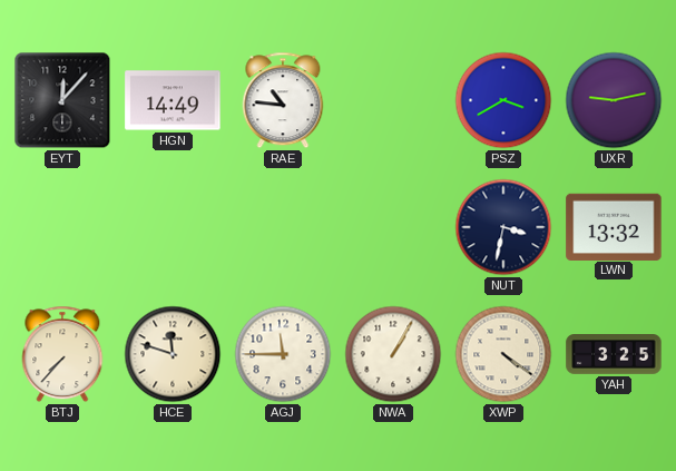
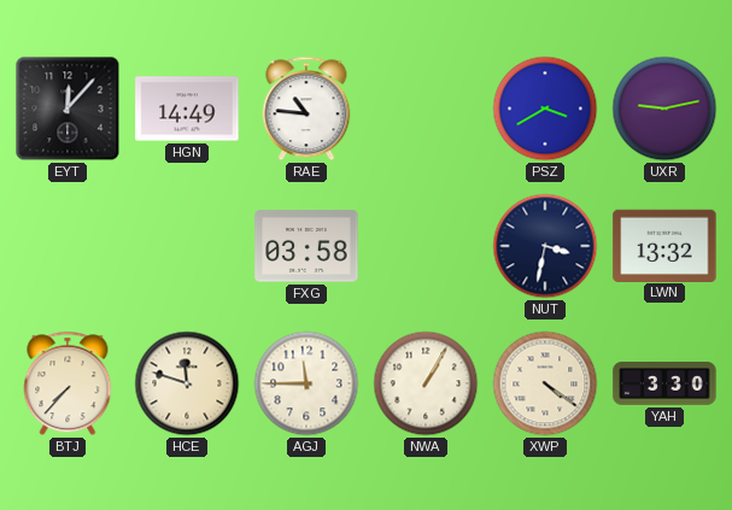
FXG: none -> 03:58
YAH: 3:25 -> 3:30
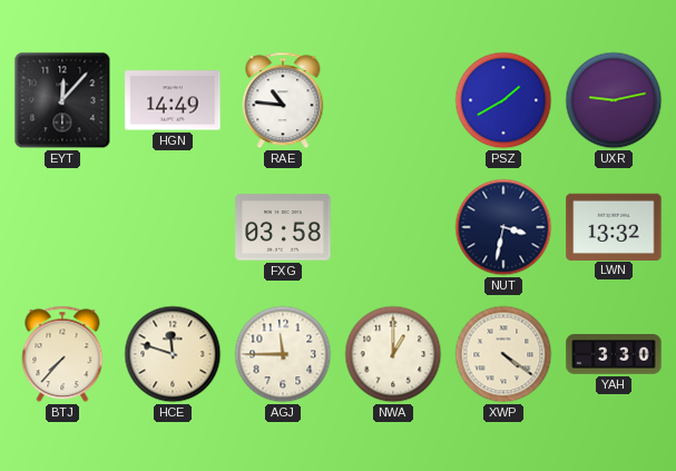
PSZ: 3:40 -> 1:40
NWA: 1:05 -> 1:00
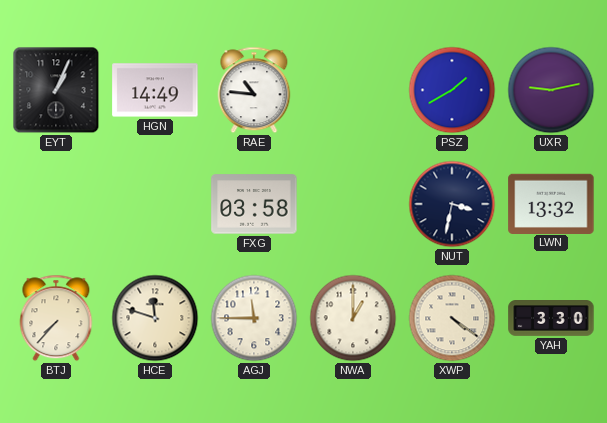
EYT: 12:07 -> 1:04
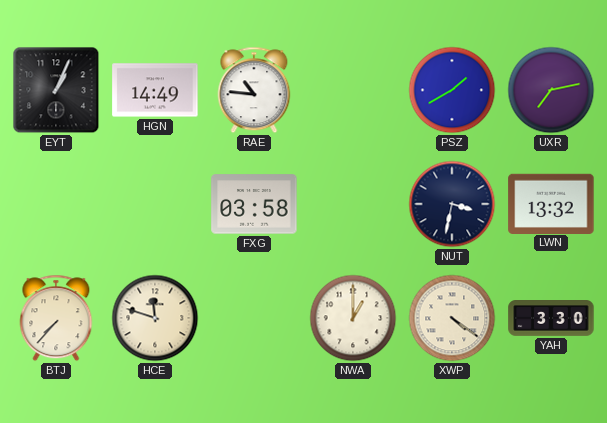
UXR: 9:13 -> 7:13
AGJ: 11:45 -> none
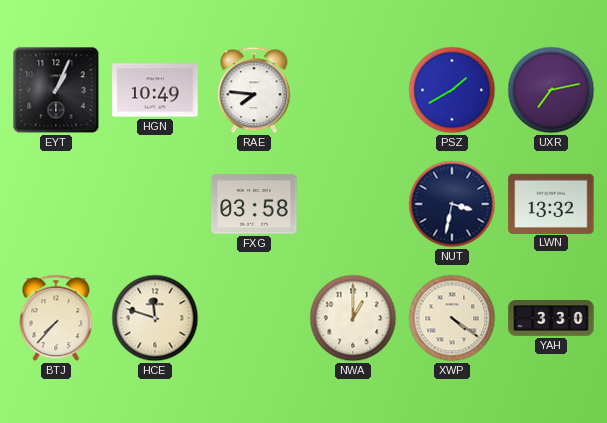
HGN: 14:49 -> 10:49
RAE: 10:46 -> 7:46
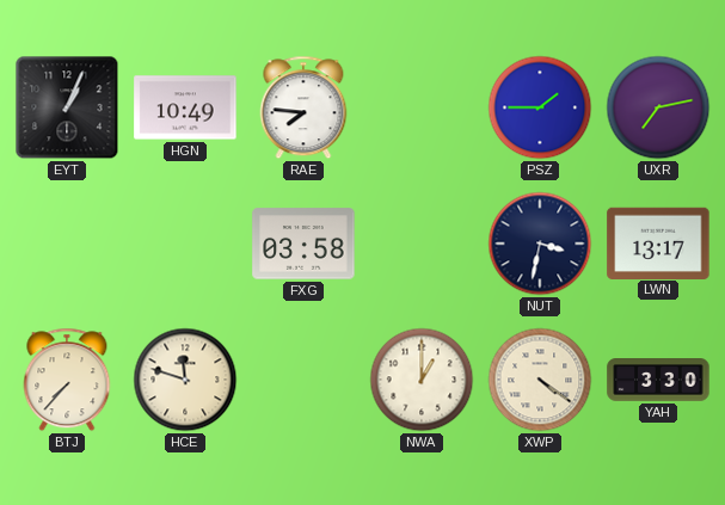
PSZ: 1:40 -> 1:45
LWN: 13:32 -> 13:17
